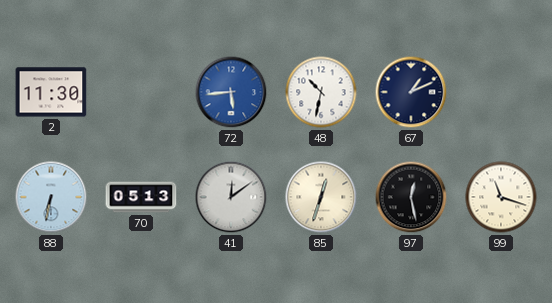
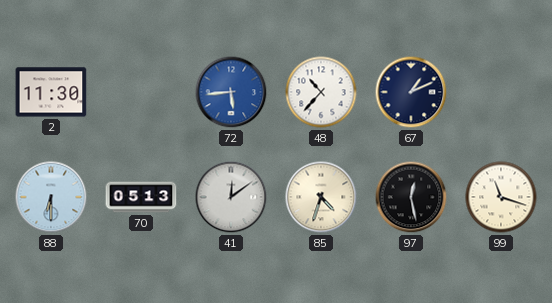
48: 10:32 -> 10:37
88: 6:32 -> 6:30
85: 12:33 -> 4:33
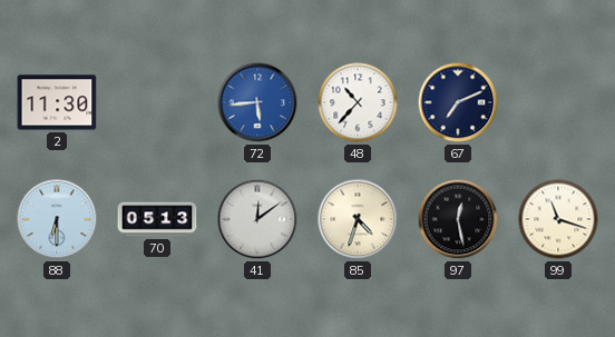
67: 1:11 -> 7:11
